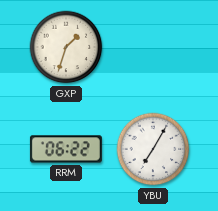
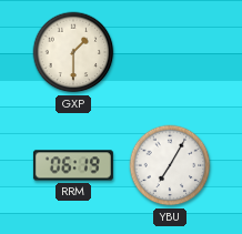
GXP: 1:33 -> 1:30
RRM: 06:22 -> 06:19
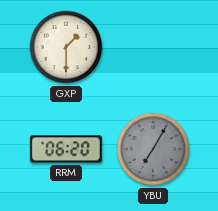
RRM: 06:19 -> 06:20
YBU dial: white -> grey
